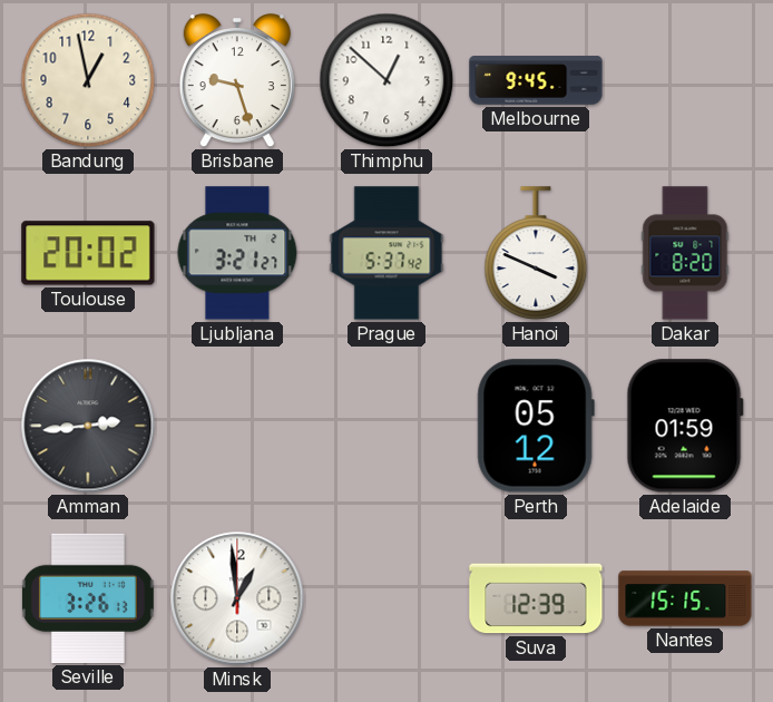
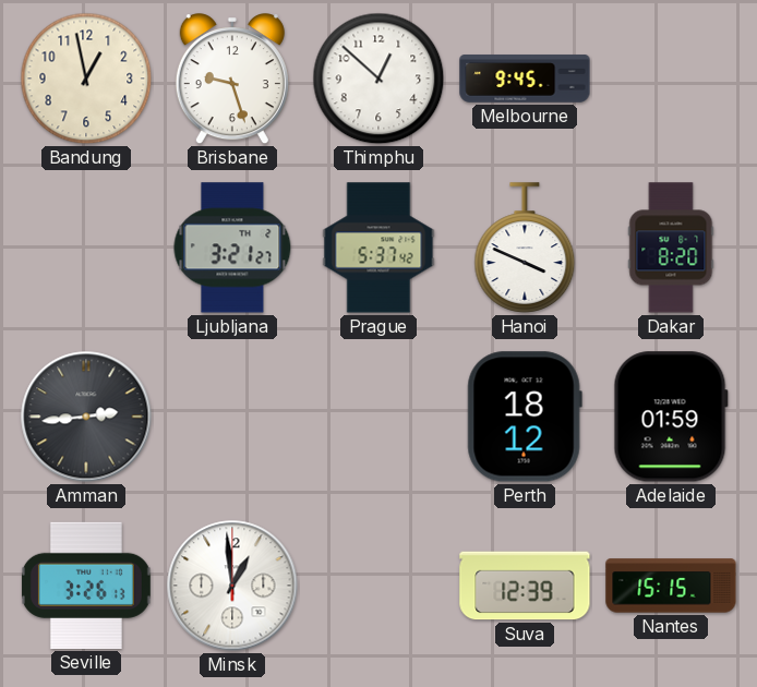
Toulouse: 20:02 -> none
Perth: 05:12 -> 18:12
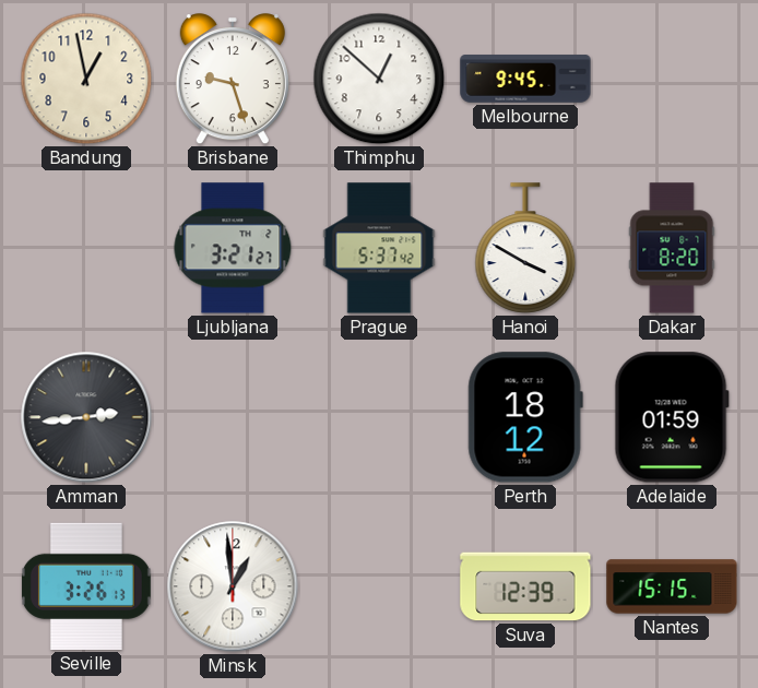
Hanoi: 3:49 -> 3:50
